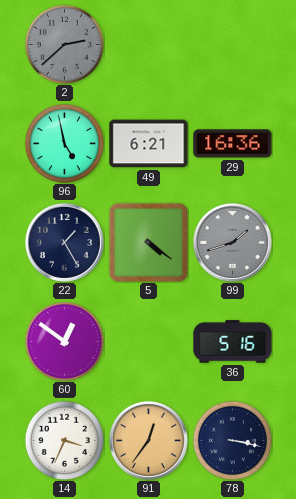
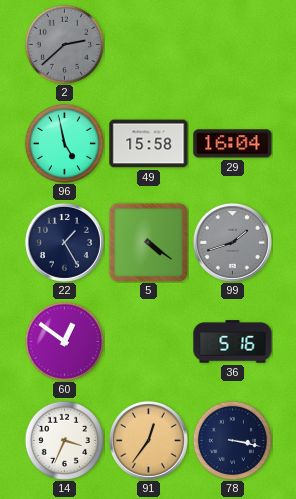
49: 6:21 -> 15:58
29: 16:36 -> 16:04
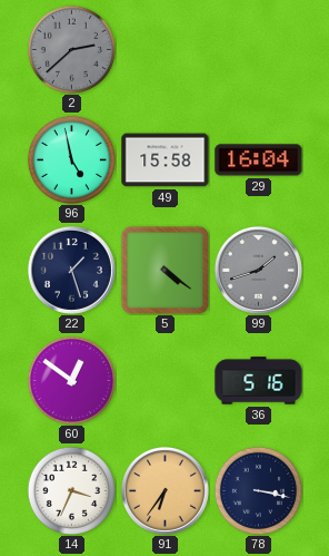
22: 1:25 -> 1:27
91: 12:36 -> 6:36
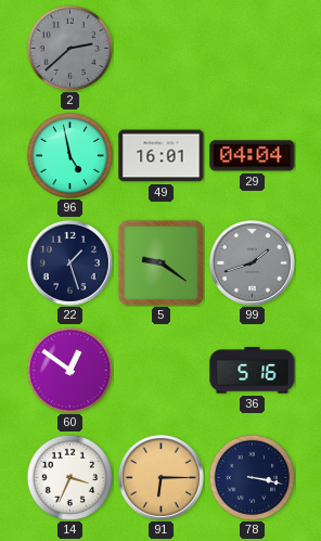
49: 15:58 -> 16:01
29: 16:04 -> 04:04
5: 4:21 -> 9:21
91: 6:36 -> 6:15
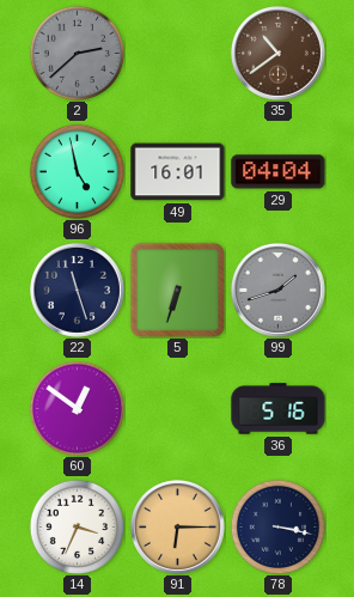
35: none -> 10:39
22: 1:27 -> 11:27
5: 9:21 -> 6:33
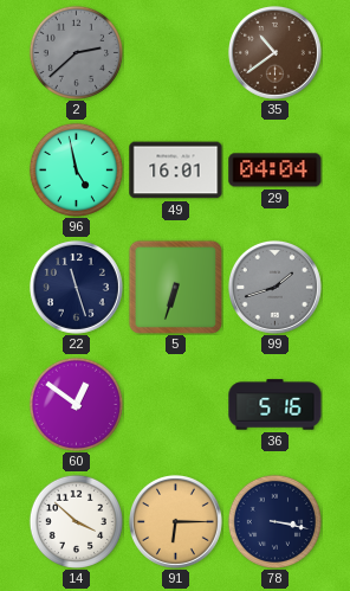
14: 3:34 -> 3:52
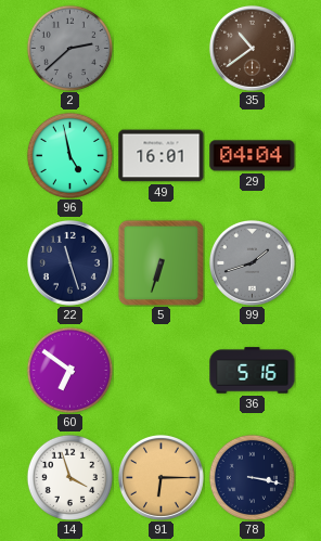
60: 12:51 -> 6:51
14: 3:52 -> 3:57
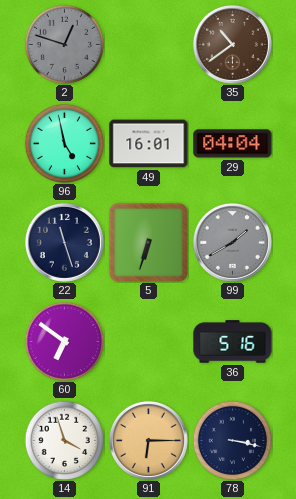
2: 2:38 -> 12:48
99: 1:42 -> 1:40
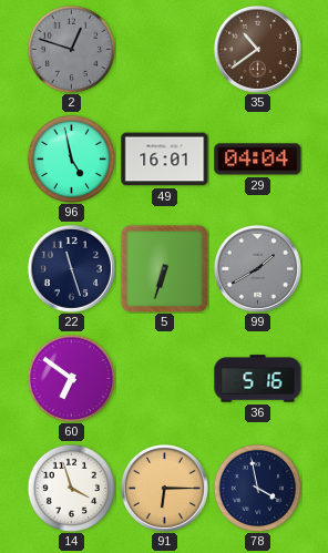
78: 3:17 -> 3:58
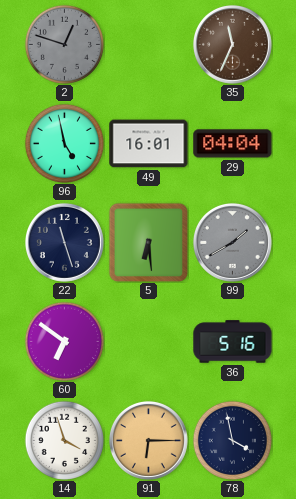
35: 10:39 -> 11:34
5: 6:33 -> 6:29
